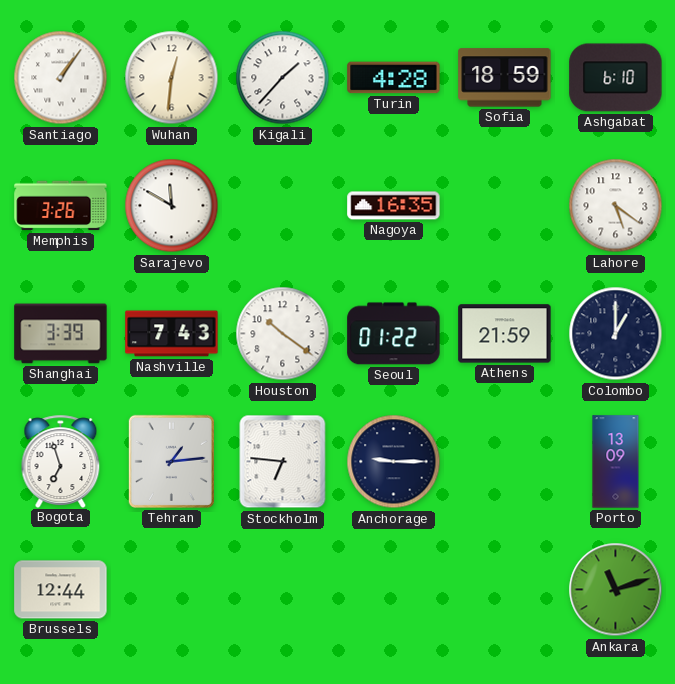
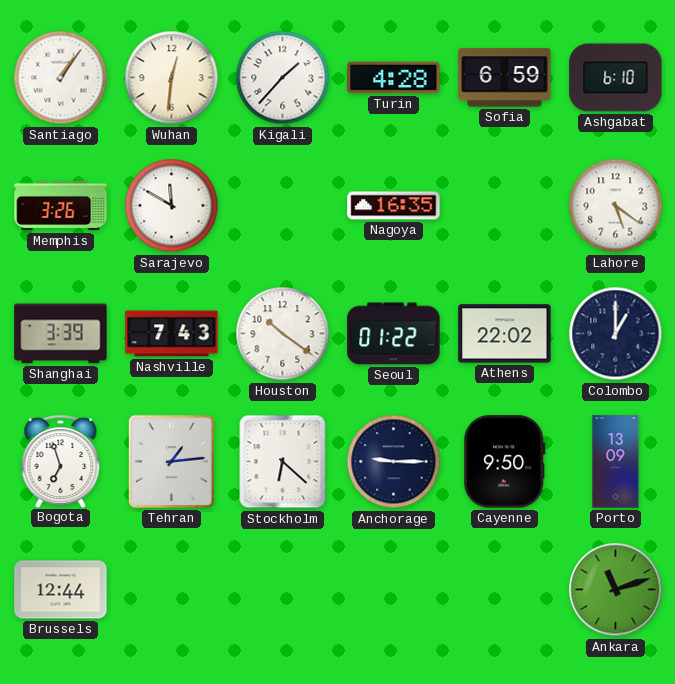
Sofia: 18:59 -> 6:59
Athens: 21:59 -> 22:02
Stockholm: 6:46 -> 6:22
Cayenne: none -> 9:50
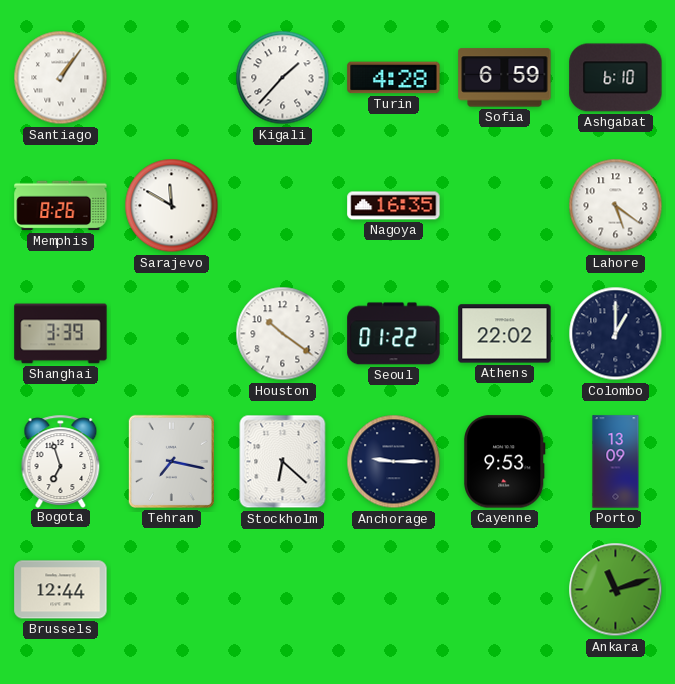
Wuhan: 12:31 -> none
Memphis: 3:26 -> 8:26
Nashville: 7:43 -> none
Tehran: 1:14 -> 7:17
Cayenne: 9:50 -> 9:53
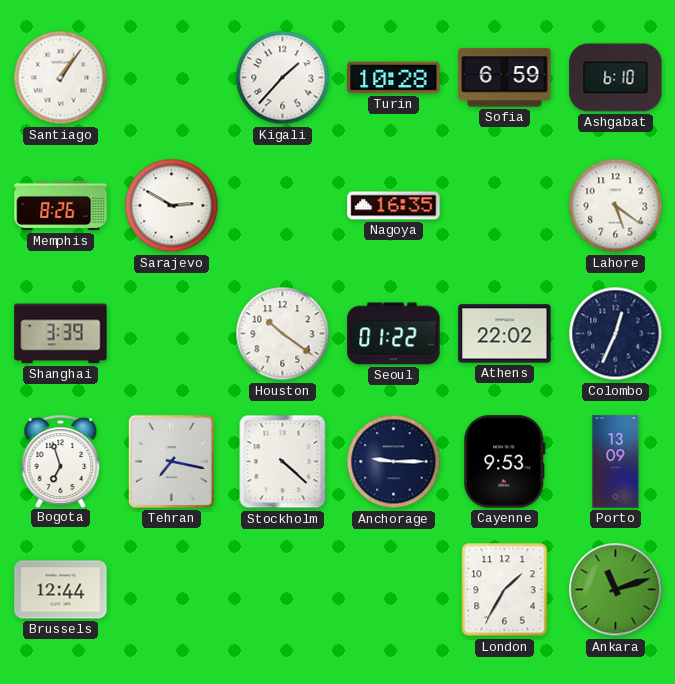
Turin: 4:28 -> 10:28
Sarajevo: 11:50 -> 2:50
Colombo: 1:00 -> 12:34
Stockholm: 6:22 -> 4:22
London: none -> 1:35
